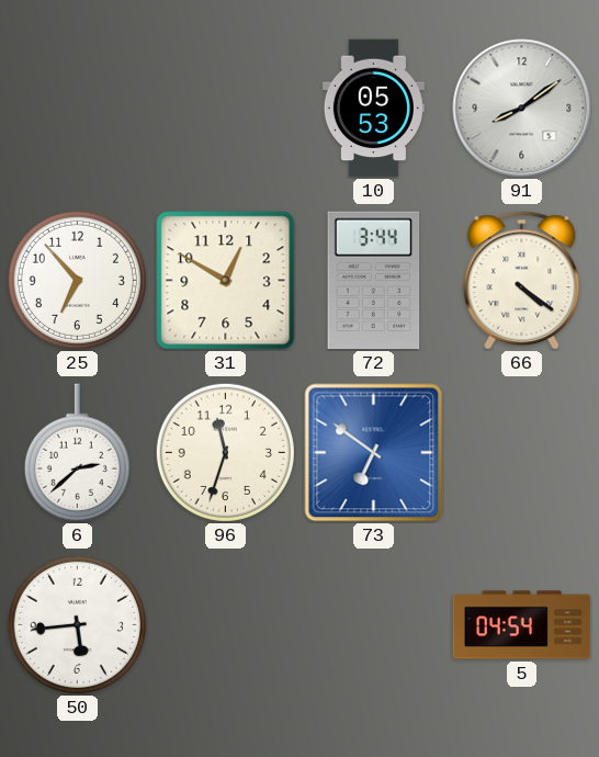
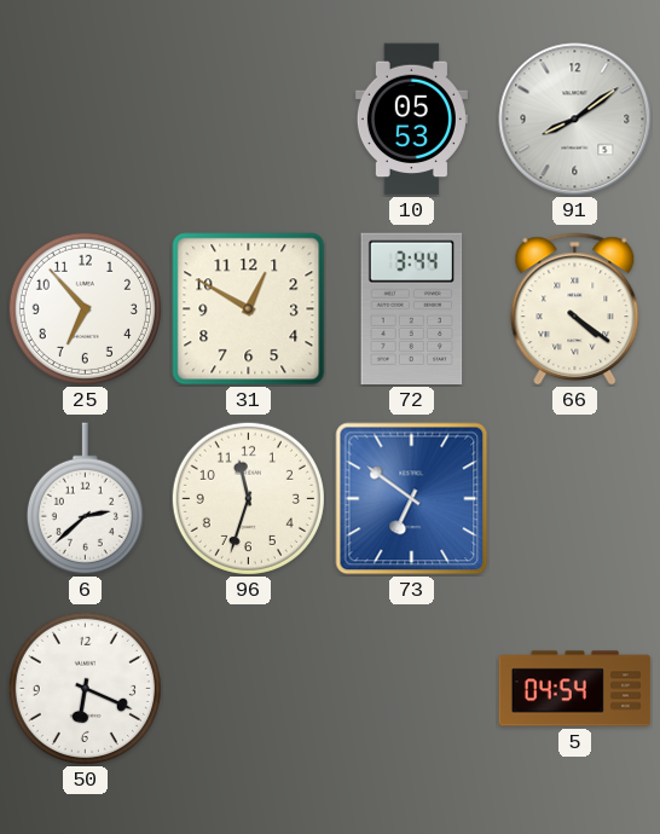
50: 5:44 -> 6:19
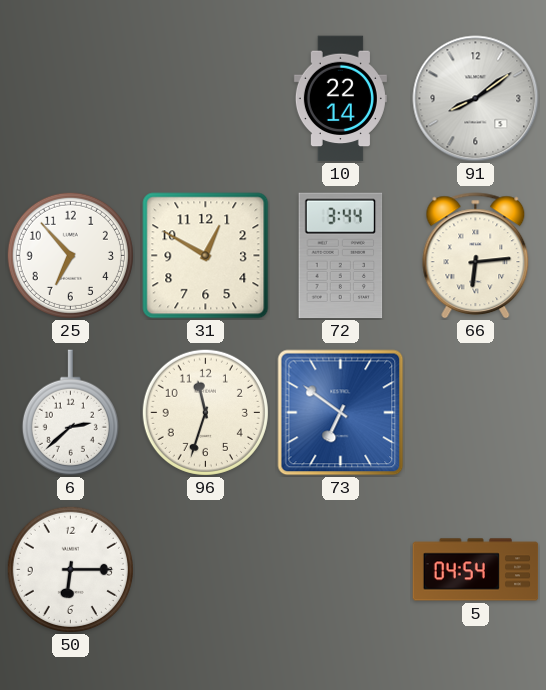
10: 05:53 -> 22:14
66: 4:21 -> 6:14
50: 6:19 -> 6:15
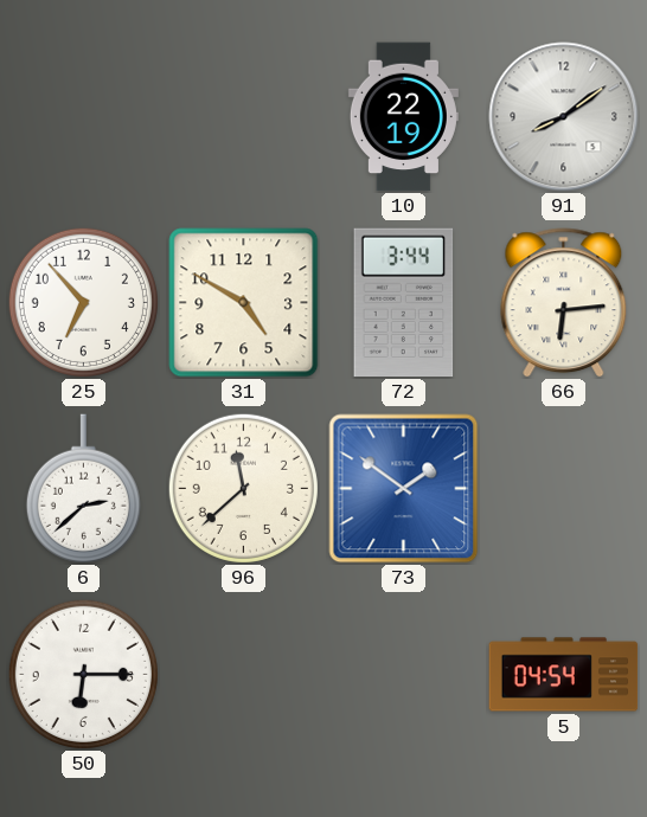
10: 22:14 -> 22:19
31: 12:50 -> 4:50
96: 11:33 -> 11:38
73: 6:51 -> 1:51
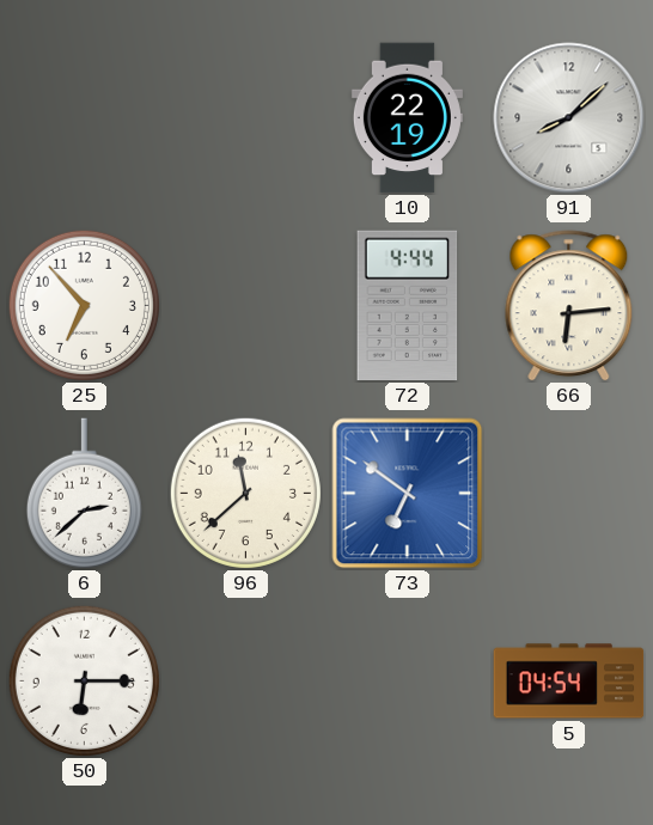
91: 8:09 -> 8:08
31: 4:50 -> none
72: 3:44 -> 4:44
73: 1:51 -> 6:51
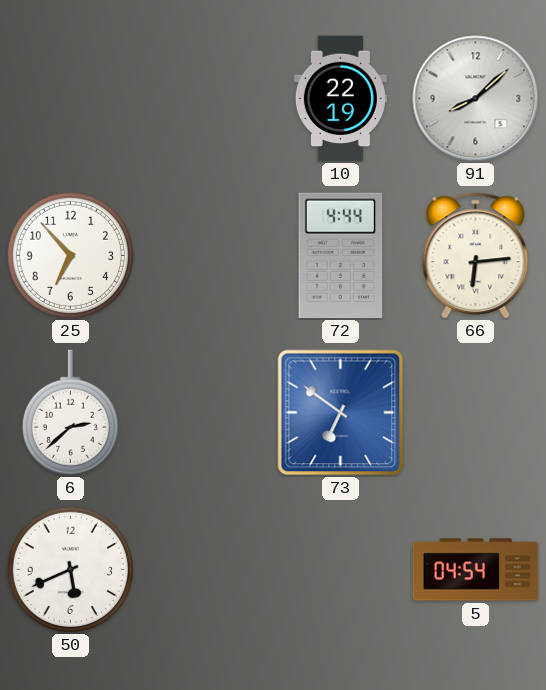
96: 11:38 -> none
50: 6:15 -> 5:41
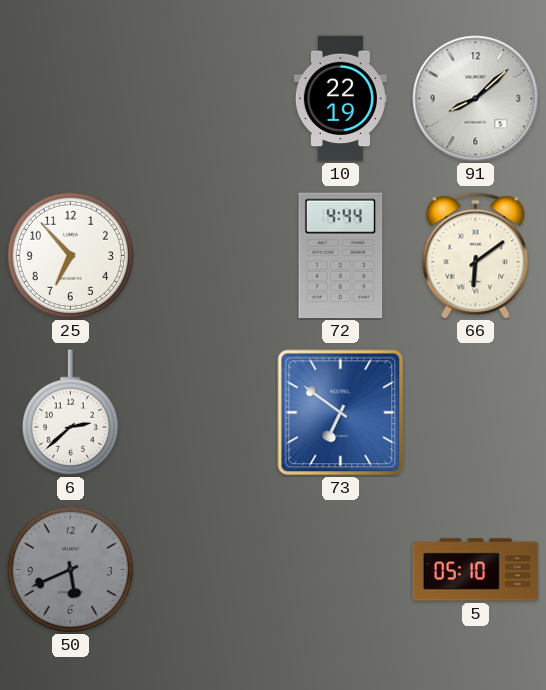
66: 6:14 -> 6:09
50 dial: white -> grey
5: 04:54 -> 05:10
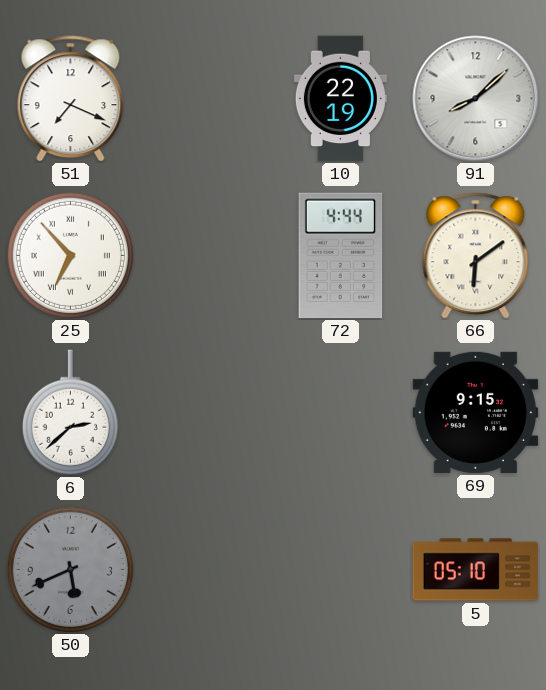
51: none -> 7:19
25 numerals: Arabic -> Roman
73: 6:51 -> none
69: none -> 9:15
